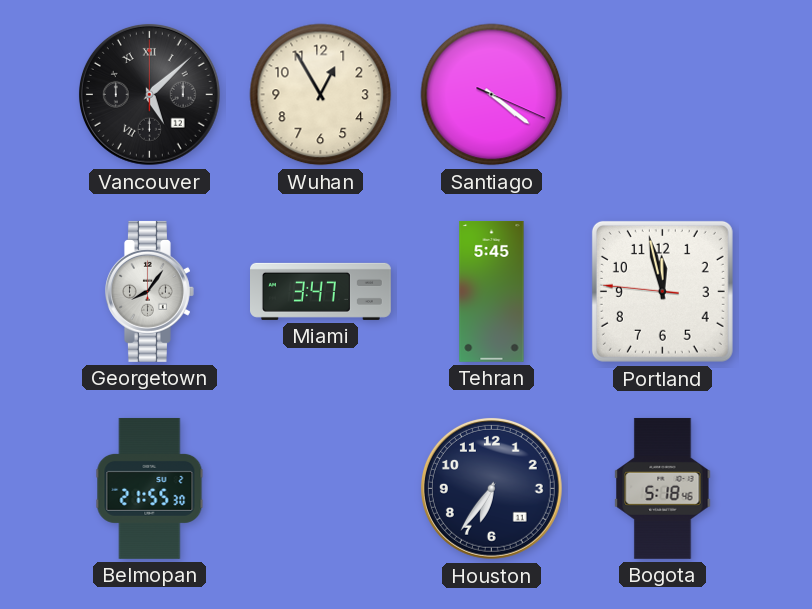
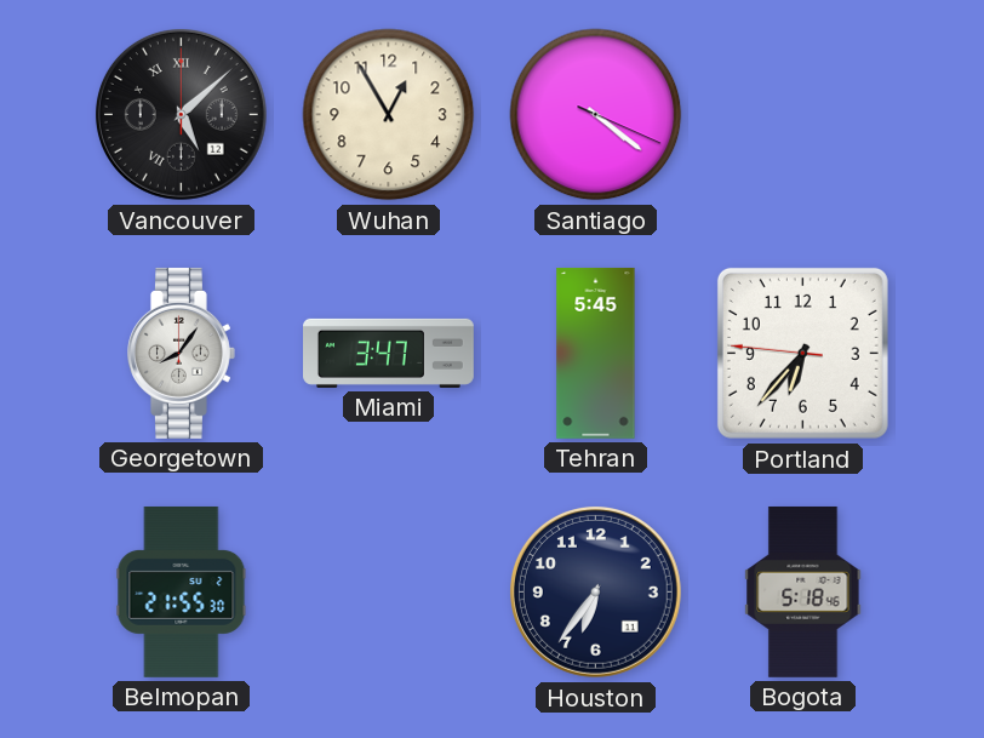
Portland: 11:57 -> 6:36
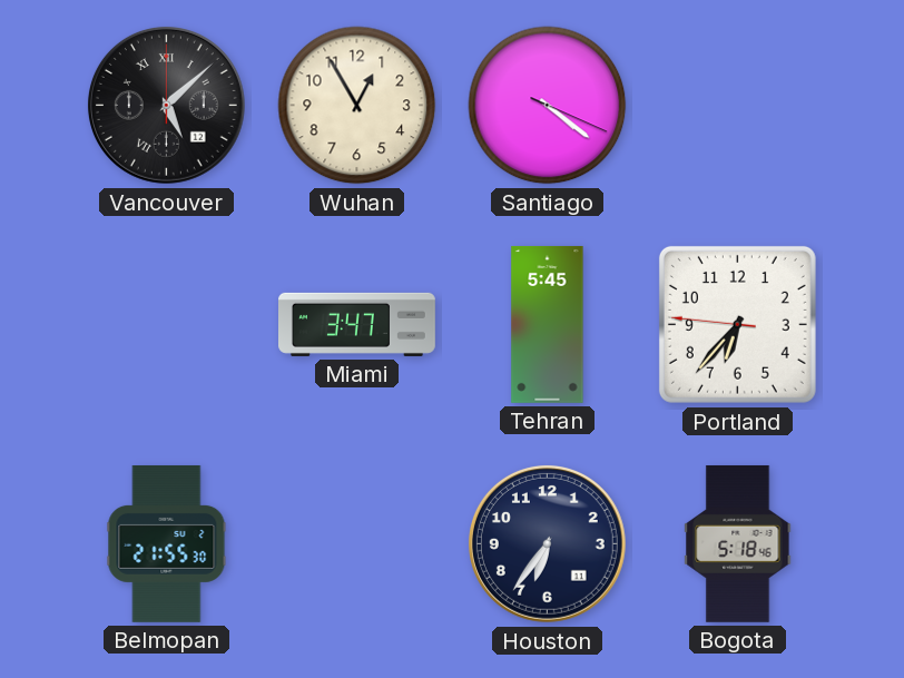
Georgetown: 8:06 -> none
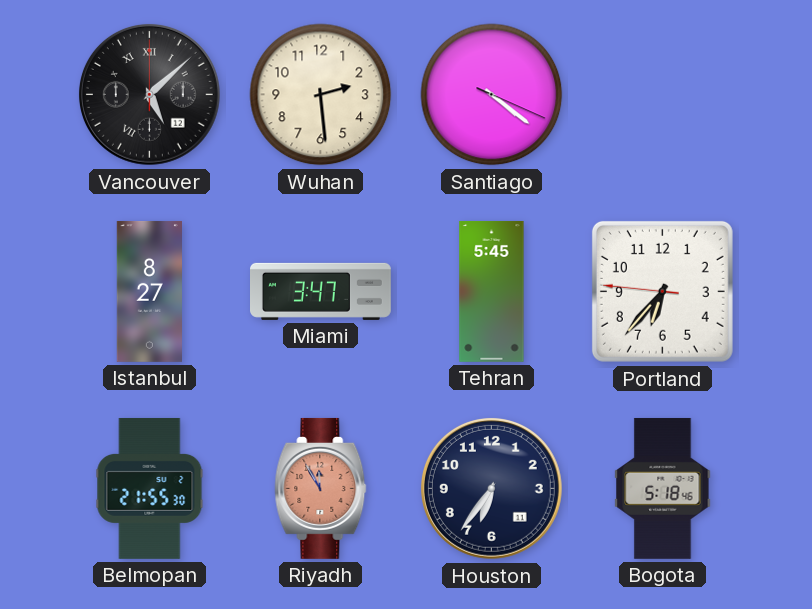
Wuhan: 12:55 -> 2:29
Istanbul: none -> 8:27
Riyadh: none -> 11:55
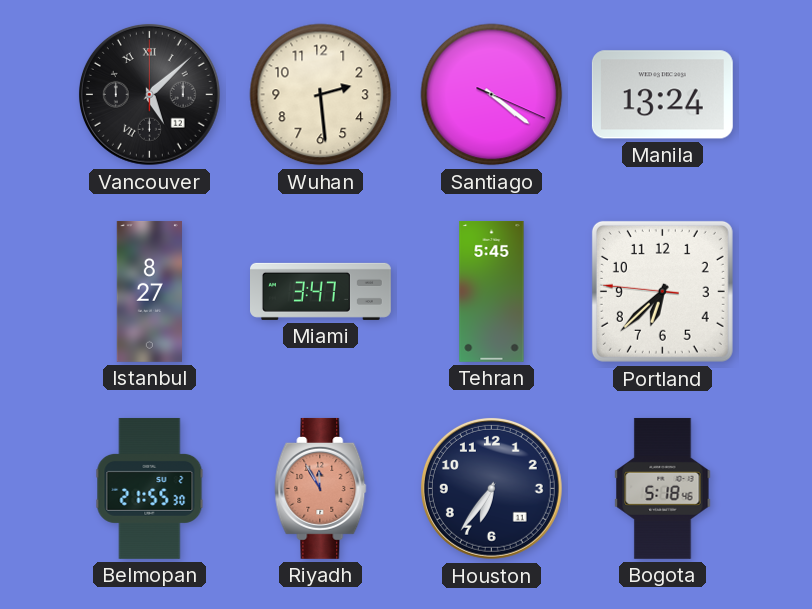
Manila: none -> 13:24
Portland: 6:36 -> 6:37
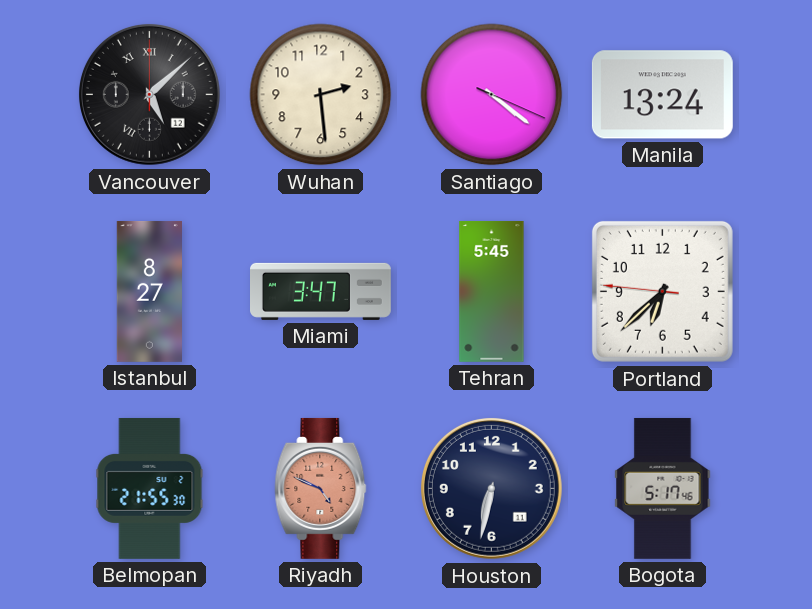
Riyadh: 11:55 -> 4:49
Houston: 6:36 -> 6:32
Bogota: 5:18 -> 5:17
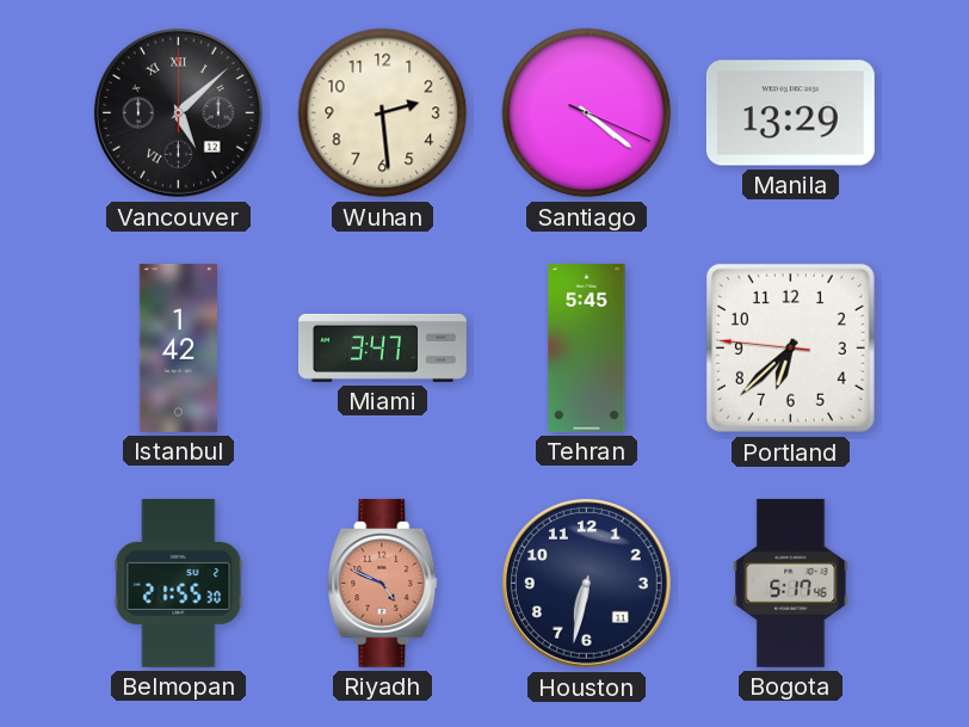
Manila: 13:24 -> 13:29
Istanbul: 8:27 -> 1:42
